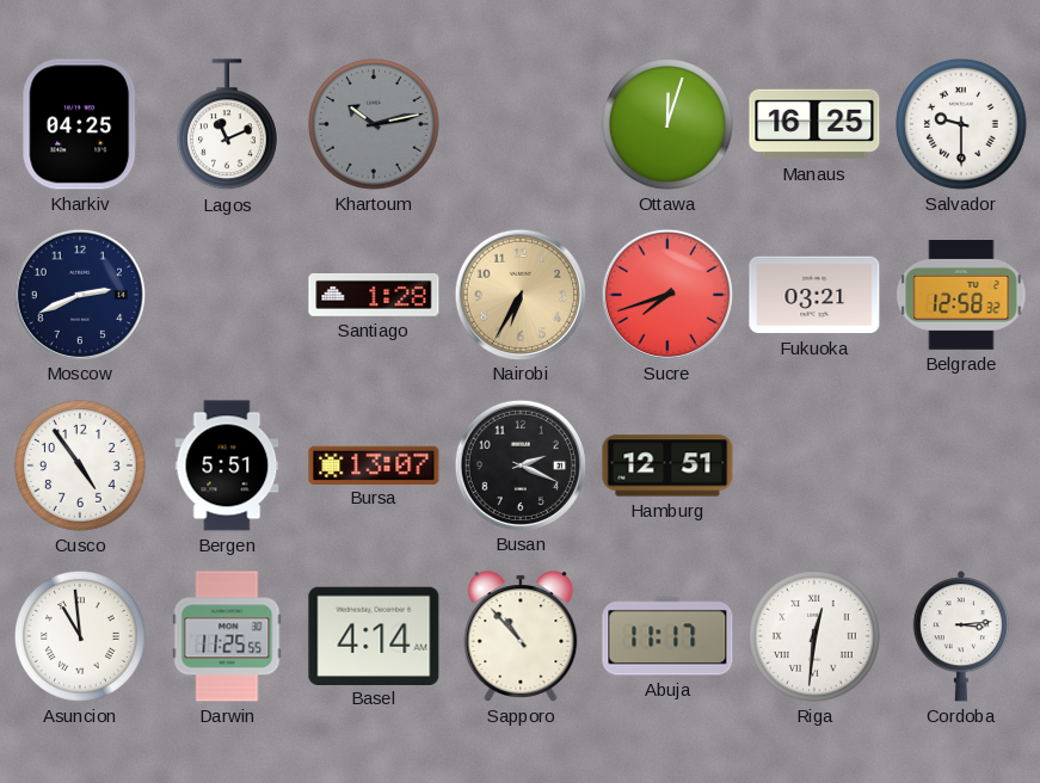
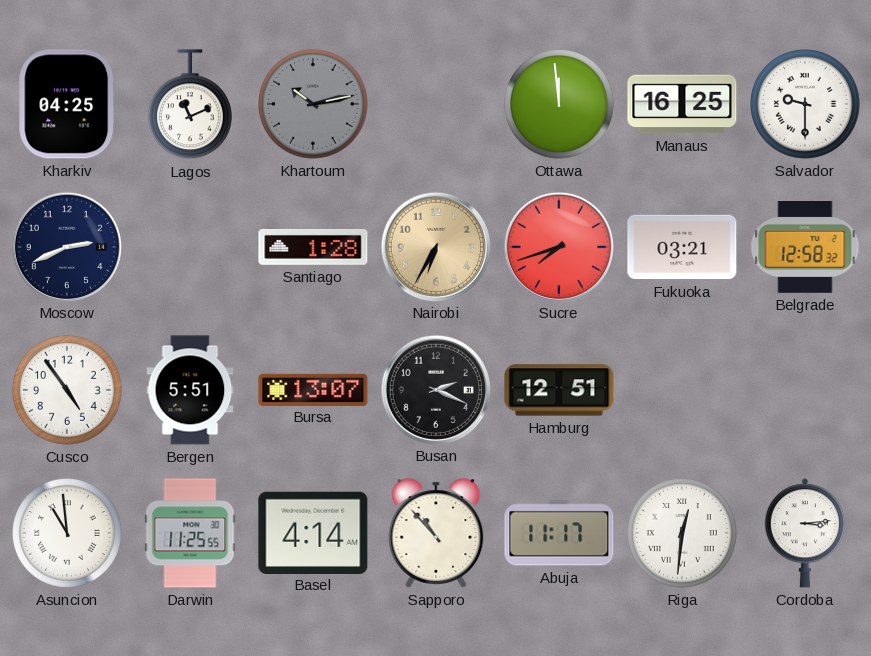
Ottawa: 12:03 -> 11:59
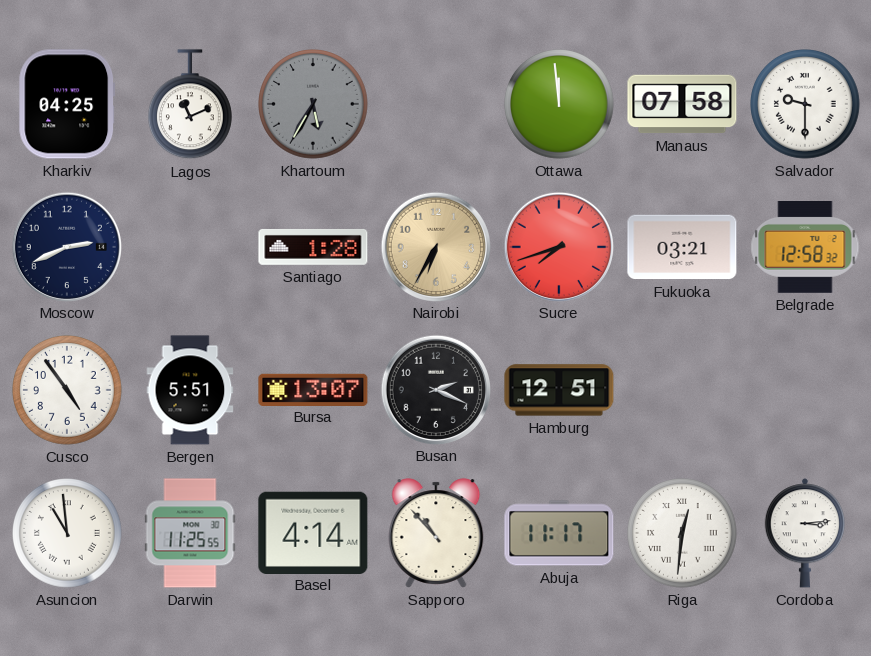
Khartoum: 10:13 -> 5:35
Manaus: 16:25 -> 07:58
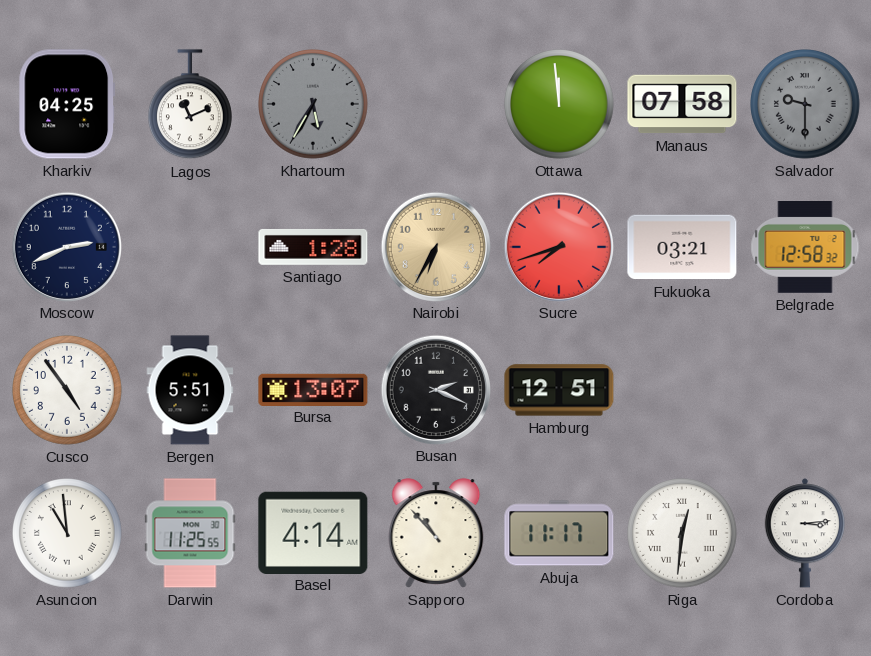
Salvador dial: white -> grey
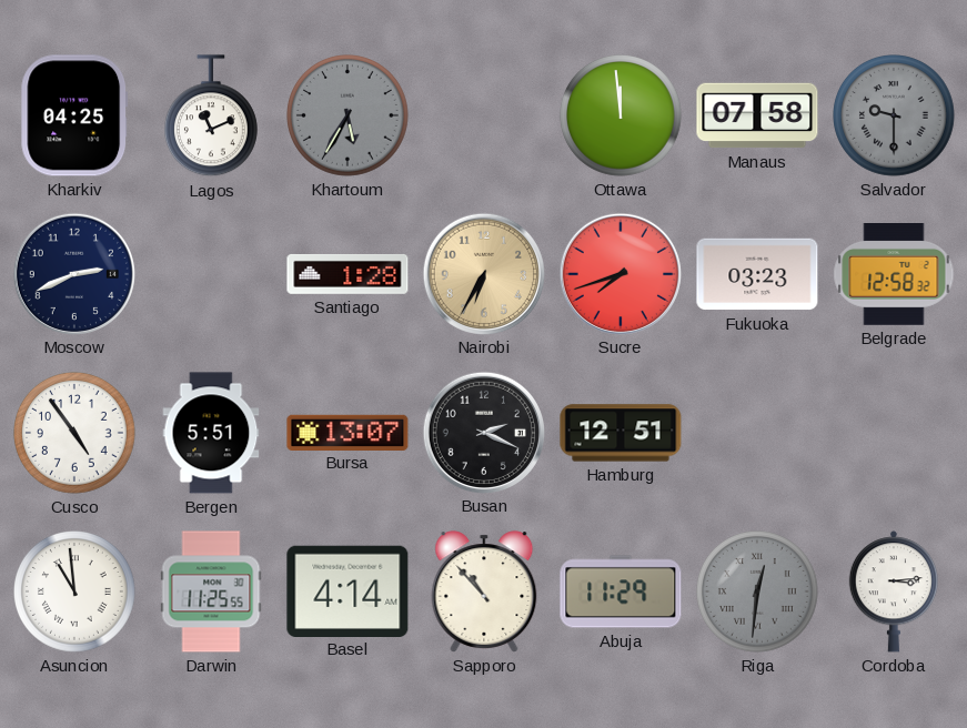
Fukuoka: 03:21 -> 03:23
Abuja: 11:17 -> 11:29
Riga dial: white -> grey
